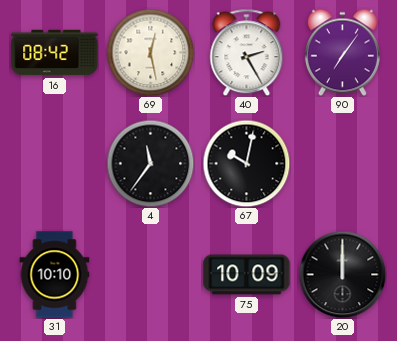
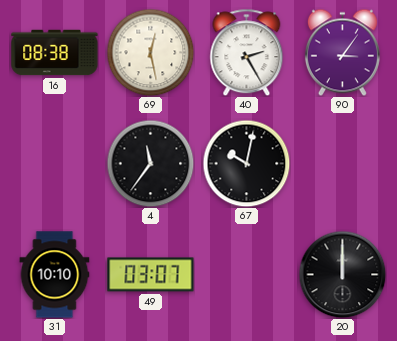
16: 08:42 -> 08:38
90: 7:06 -> 3:06
49: none -> 03:07
75: 10:09 -> none
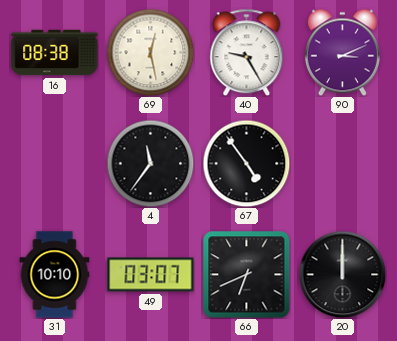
40: 2:25 -> 9:25
90: 3:06 -> 3:11
67: 10:02 -> 4:54
66: none -> 6:41
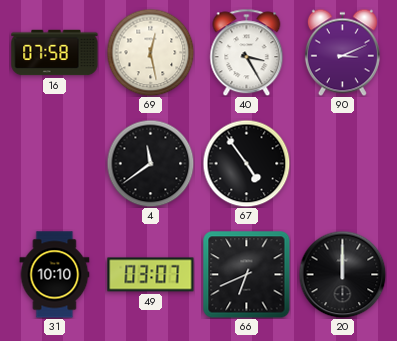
16: 08:38 -> 07:58
40: 9:25 -> 3:25
4: 11:36 -> 11:39
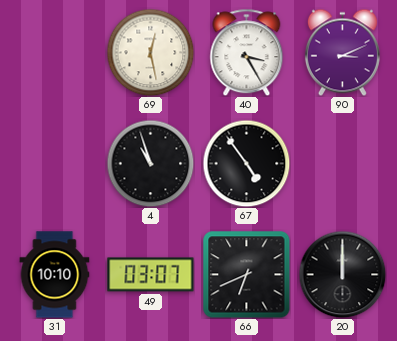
16: 07:58 -> none
4: 11:39 -> 10:57
